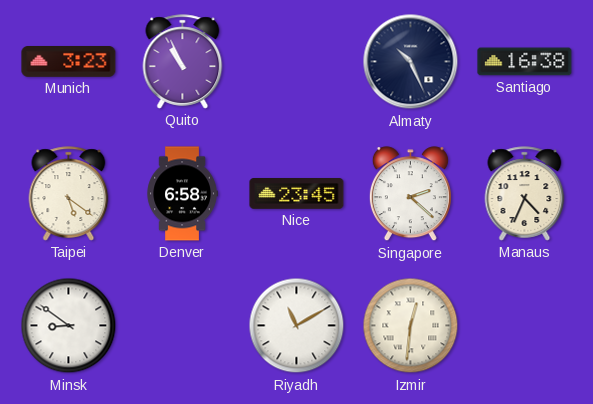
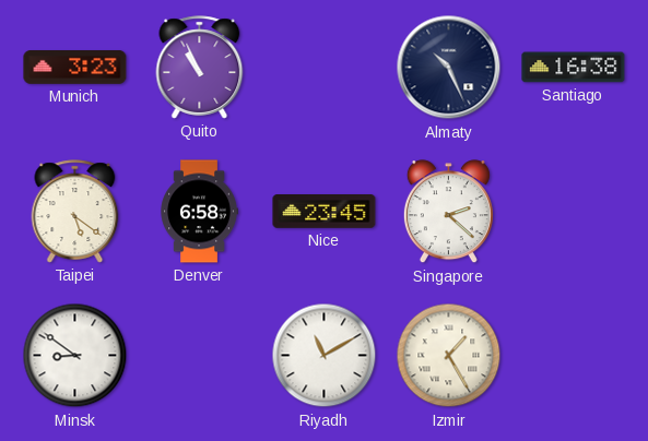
Manaus: 4:34 -> none
Izmir: 12:31 -> 1:25
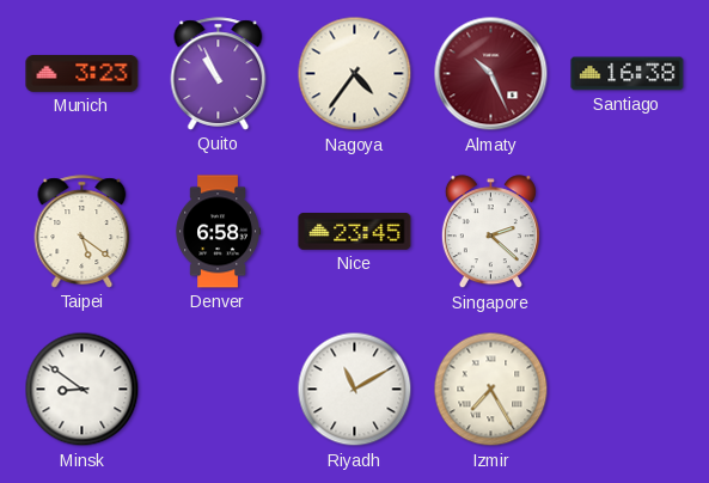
Nagoya: none -> 4:36
Almaty dial: navy -> burgundy
Izmir: 1:25 -> 7:25
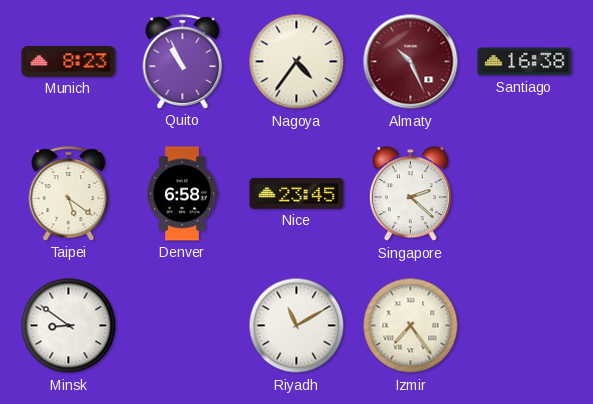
Munich: 3:23 -> 8:23
Izmir: 7:25 -> 7:24
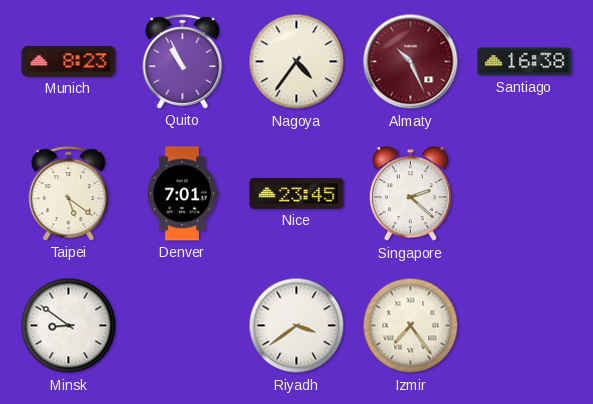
Denver: 6:58 -> 7:01
Riyadh: 11:10 -> 3:39
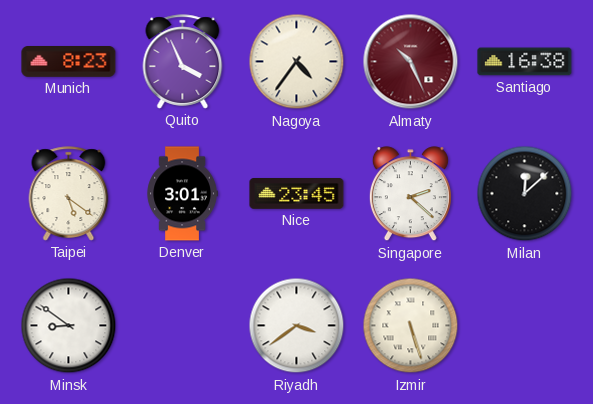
Quito: 10:56 -> 3:56
Denver: 7:01 -> 3:01
Milan: none -> 12:08
Izmir: 7:24 -> 5:27
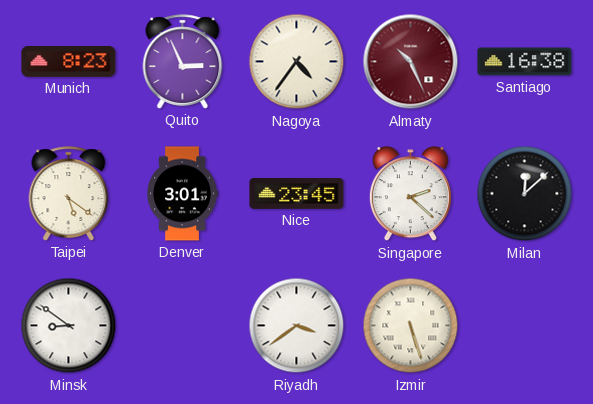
Quito: 3:56 -> 2:56
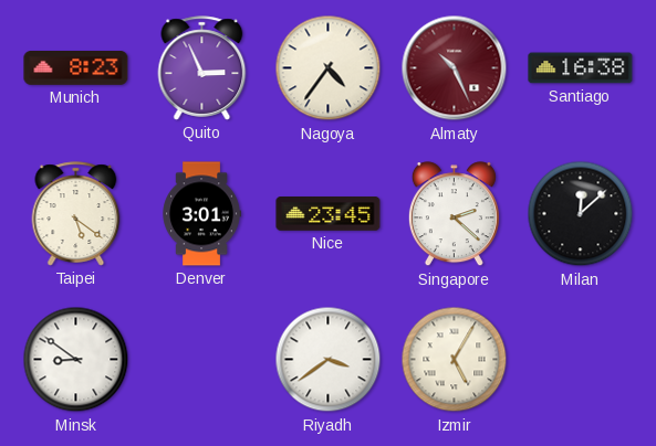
Izmir: 5:27 -> 5:05
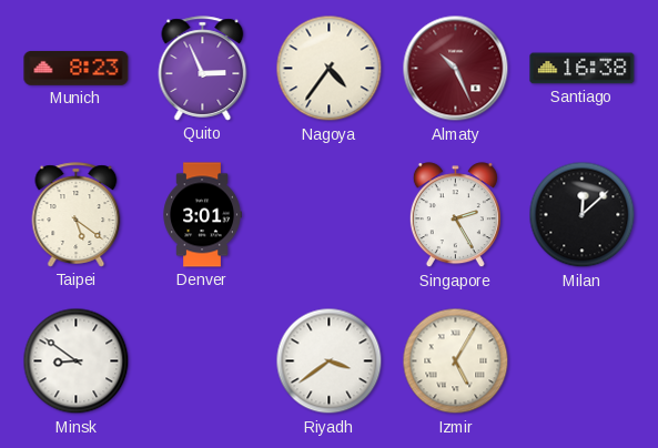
Nice: 23:45 -> none
Singapore: 2:22 -> 2:25
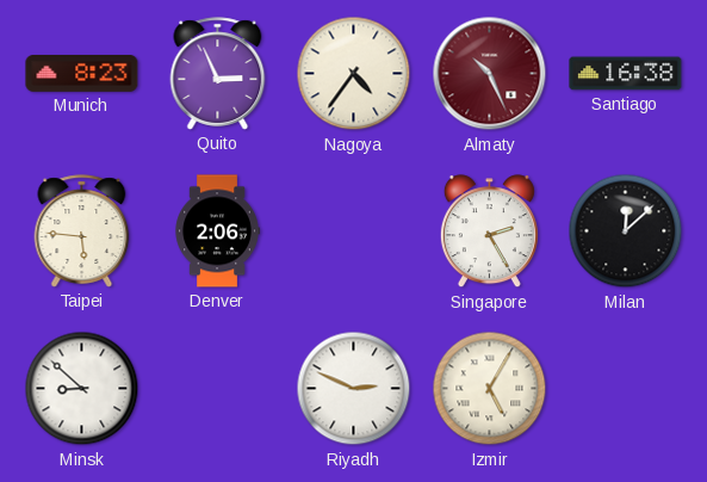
Taipei: 5:21 -> 5:46
Denver: 3:01 -> 2:06
Minsk: 8:51 -> 8:52
Riyadh: 3:39 -> 2:49
